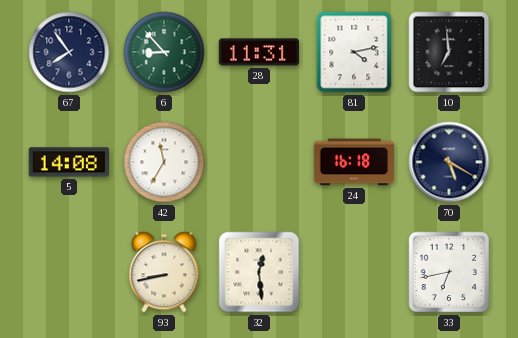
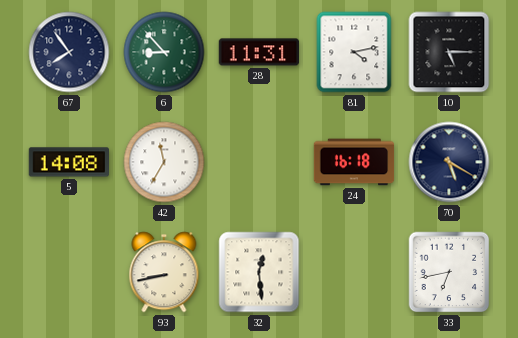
10: 6:59 -> 5:15
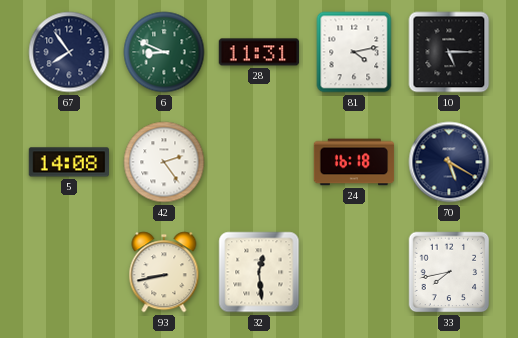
6: 8:53 -> 8:49
42: 11:35 -> 2:24
33: 6:43 -> 7:43
